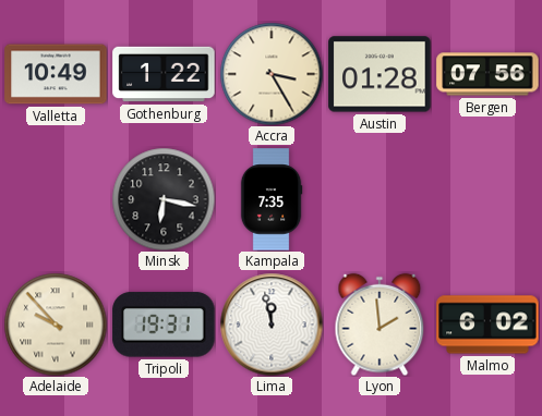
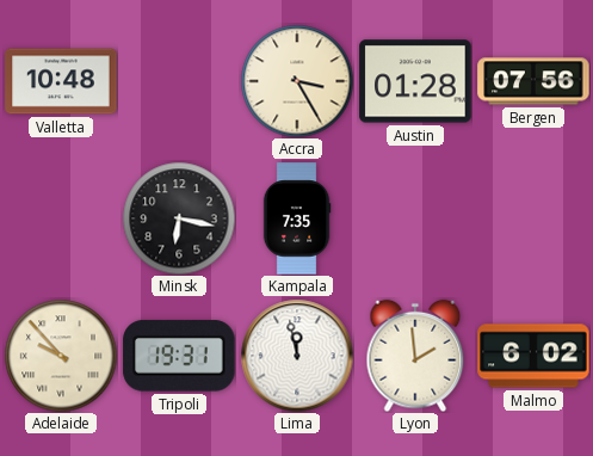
Valletta: 10:49 -> 10:48
Gothenburg: 1:22 -> none
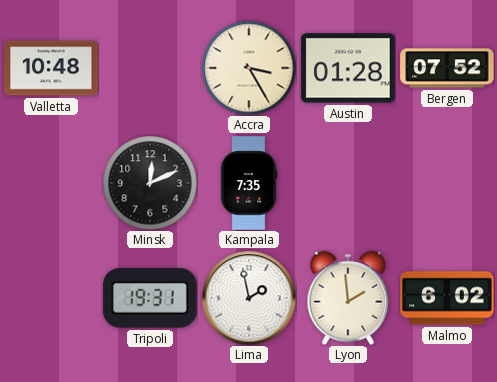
Bergen: 07:56 -> 07:52
Minsk: 6:17 -> 12:11
Adelaide: 9:53 -> none
Lima: 11:58 -> 1:58
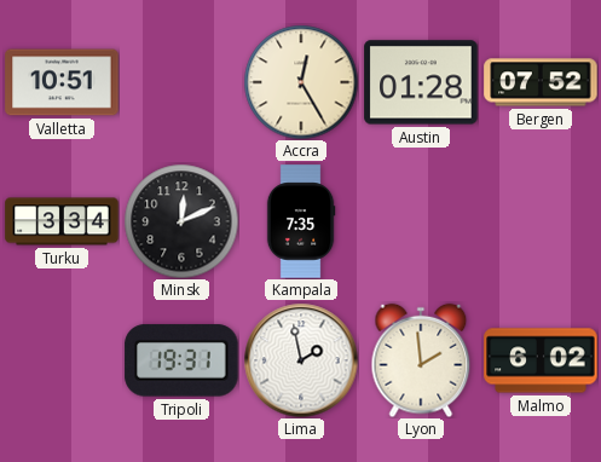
Valletta: 10:48 -> 10:51
Accra: 3:25 -> 12:25
Turku: none -> 3:34
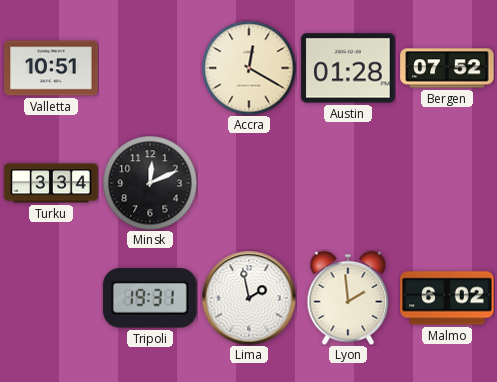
Accra: 12:25 -> 12:20
Kampala: 7:35 -> none
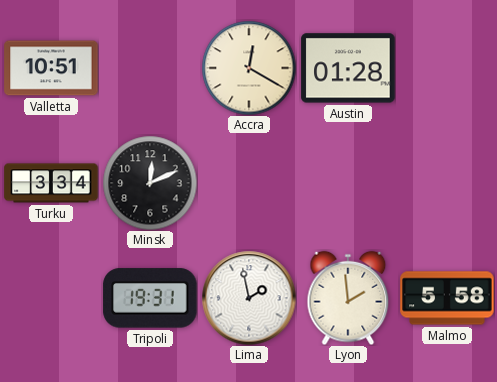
Bergen: 07:52 -> none
Malmo: 6:02 -> 5:58
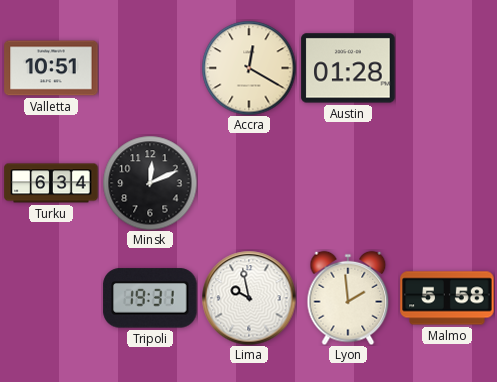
Turku: 3:34 -> 6:34
Lima: 1:58 -> 9:58
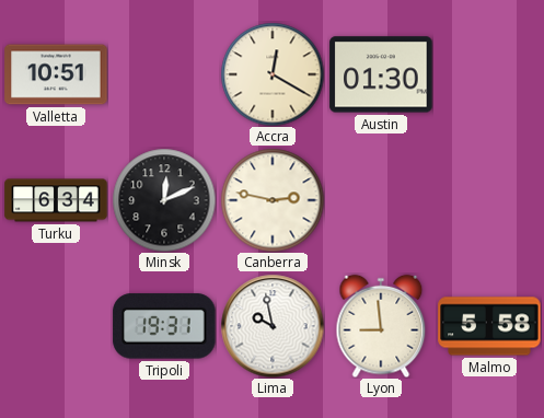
Austin: 01:28 -> 01:30
Canberra: none -> 2:47
Lyon: 1:59 -> 8:59
